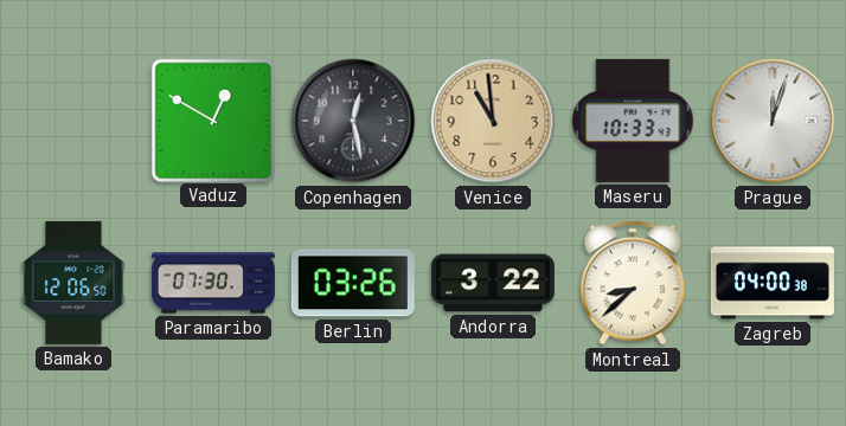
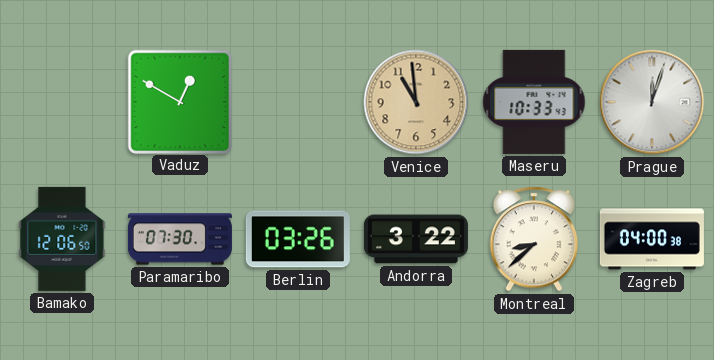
Copenhagen: 12:28 -> none
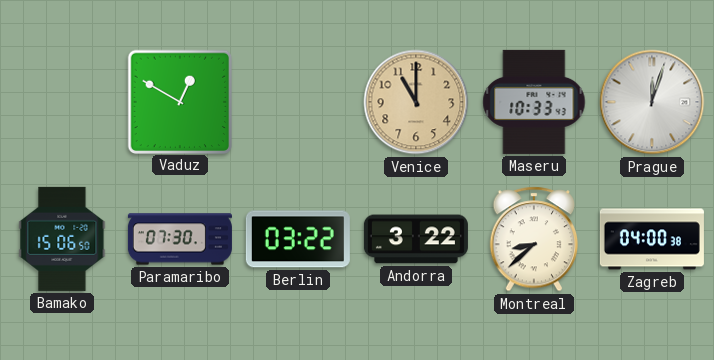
Venice: 10:59 -> 11:00
Bamako: 12:06 -> 15:06
Berlin: 03:26 -> 03:22
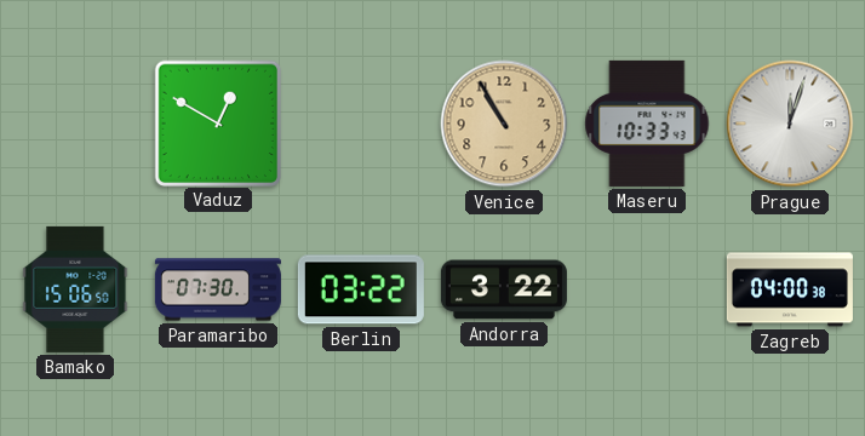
Venice: 11:00 -> 10:55
Montreal: 8:38 -> none
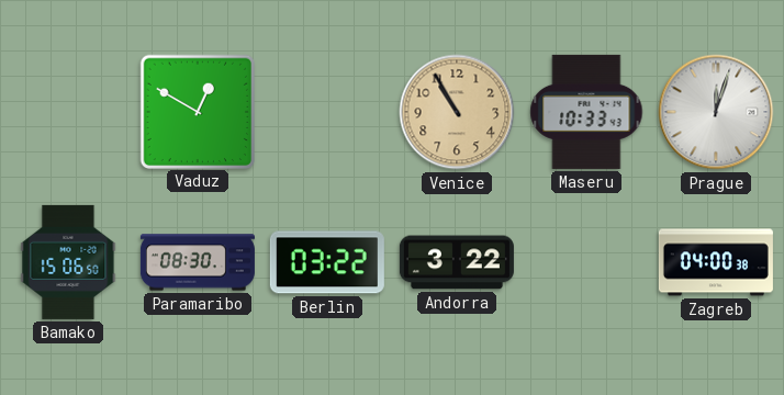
Paramaribo: 07:30 -> 08:30
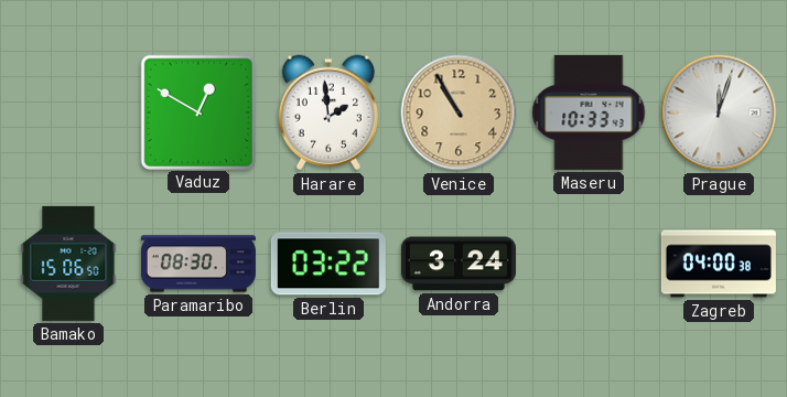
Harare: none -> 1:59
Andorra: 3:22 -> 3:24
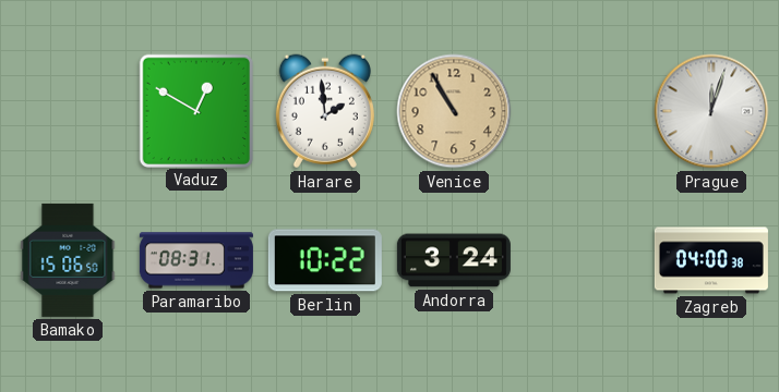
Maseru: 10:33 -> none
Paramaribo: 08:30 -> 08:31
Berlin: 03:22 -> 10:22
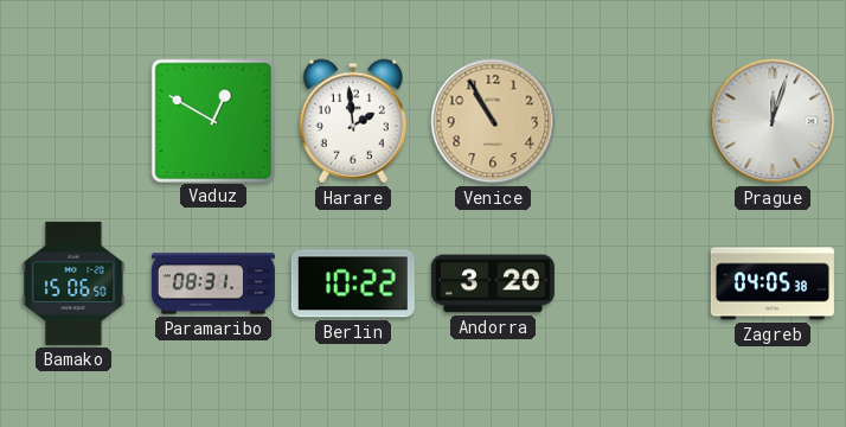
Andorra: 3:24 -> 3:20
Zagreb: 04:00 -> 04:05
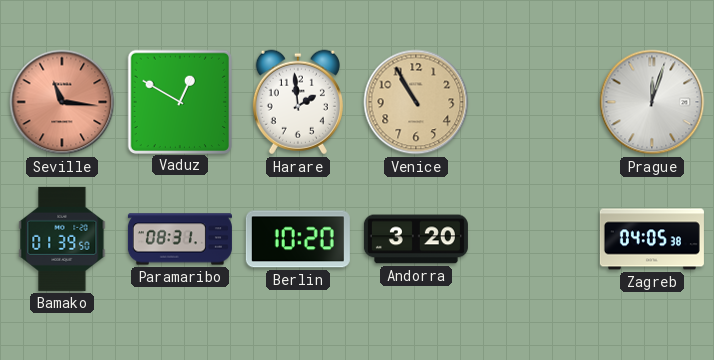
Seville: none -> 11:16
Bamako: 15:06 -> 01:39
Berlin: 10:22 -> 10:20
